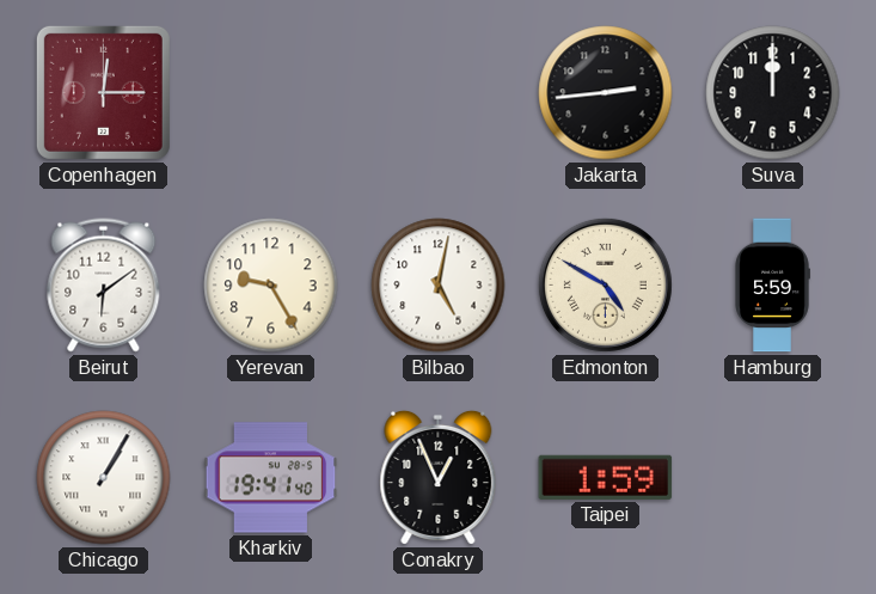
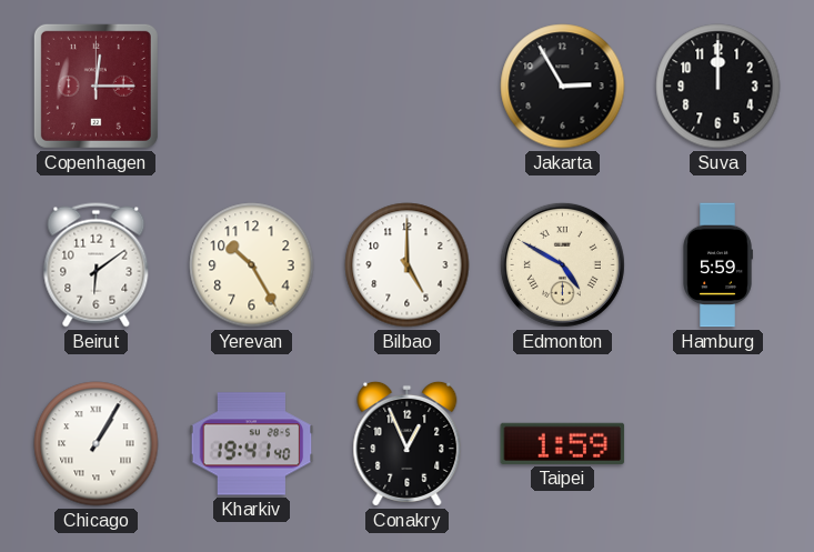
Jakarta: 2:44 -> 2:55
Yerevan: 9:25 -> 10:25
Bilbao: 5:02 -> 5:00
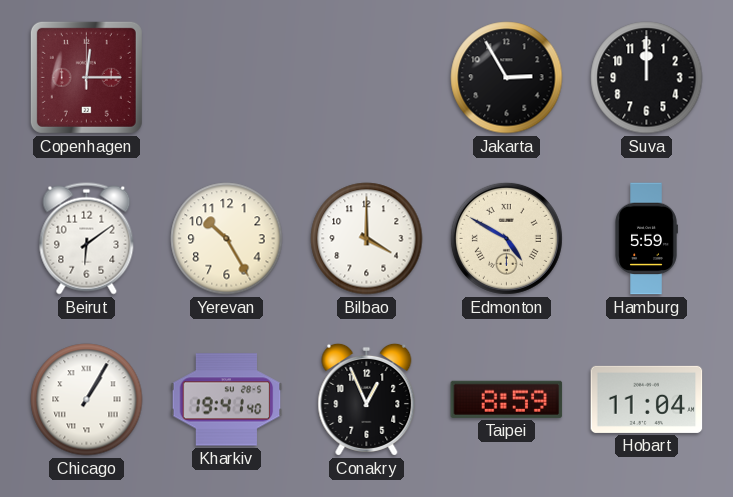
Bilbao: 5:00 -> 4:00
Taipei: 1:59 -> 8:59
Hobart: none -> 11:04
